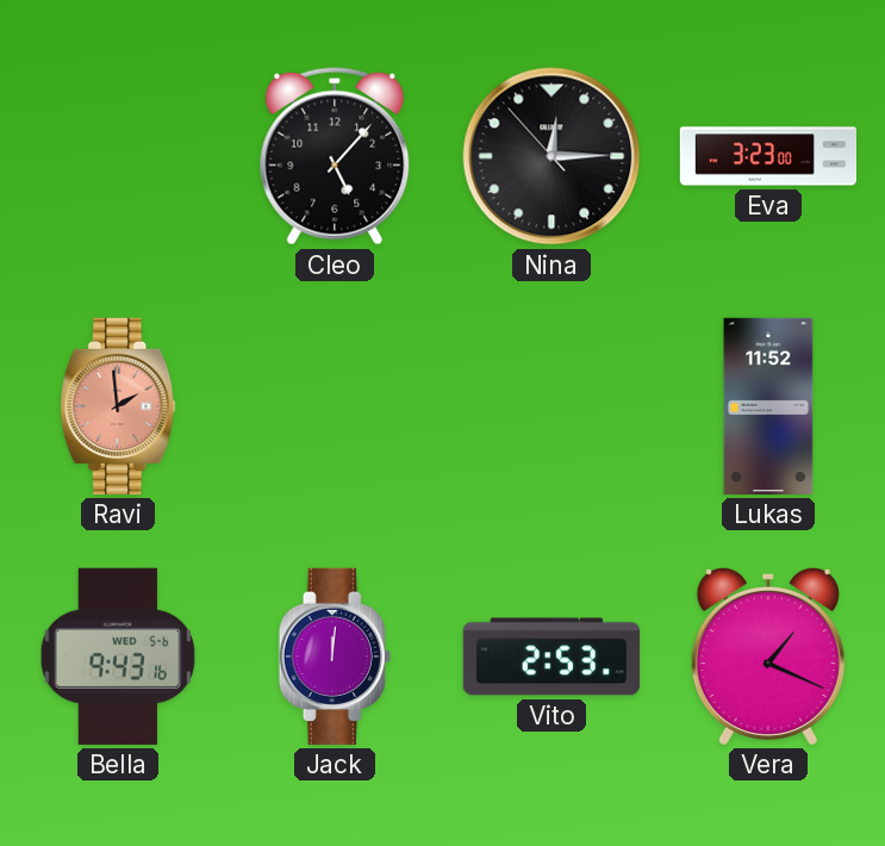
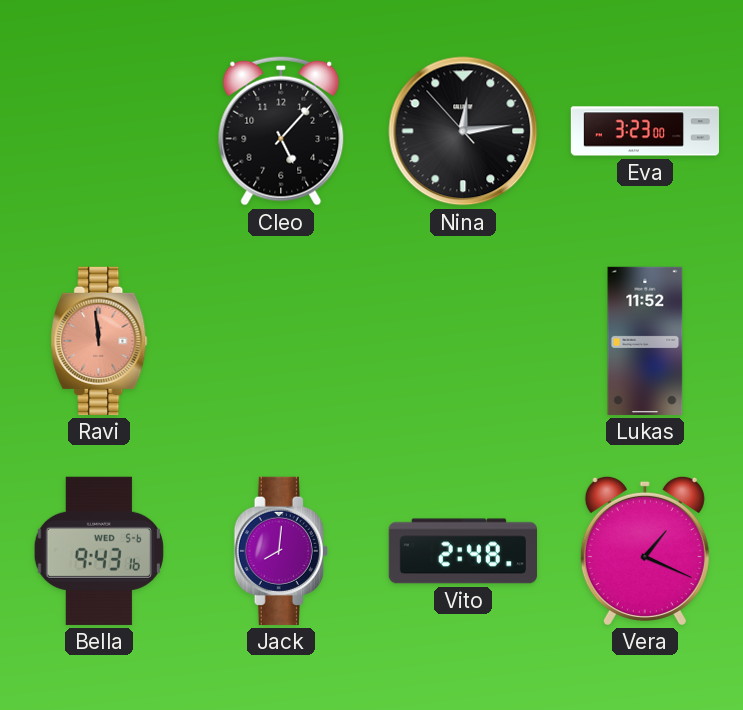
Nina: 12:14 -> 12:13
Ravi: 1:59 -> 11:59
Jack: 12:01 -> 8:01
Vito: 2:53 -> 2:48
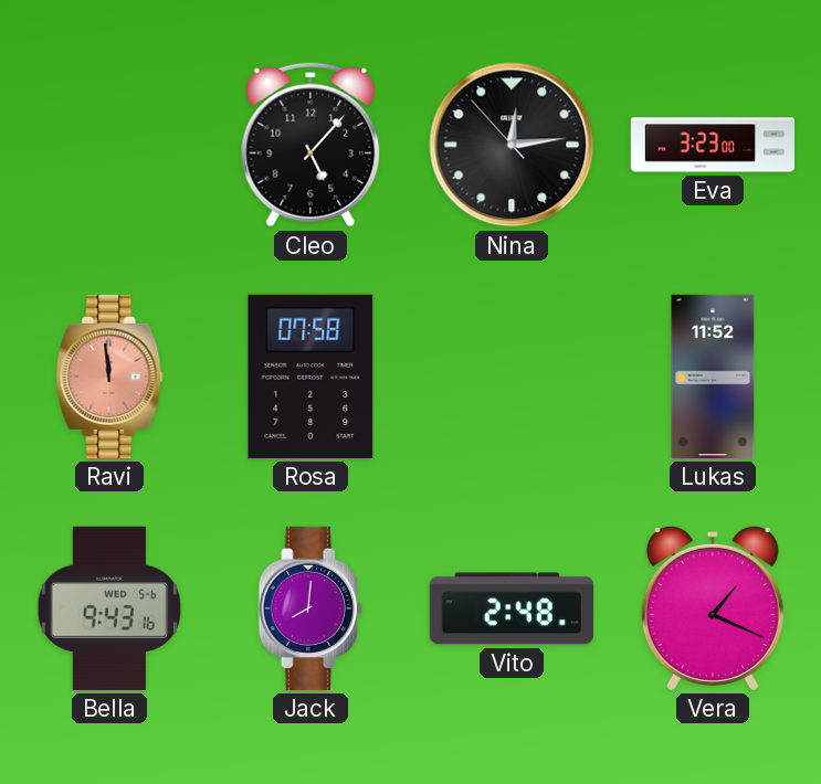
Rosa: none -> 07:58
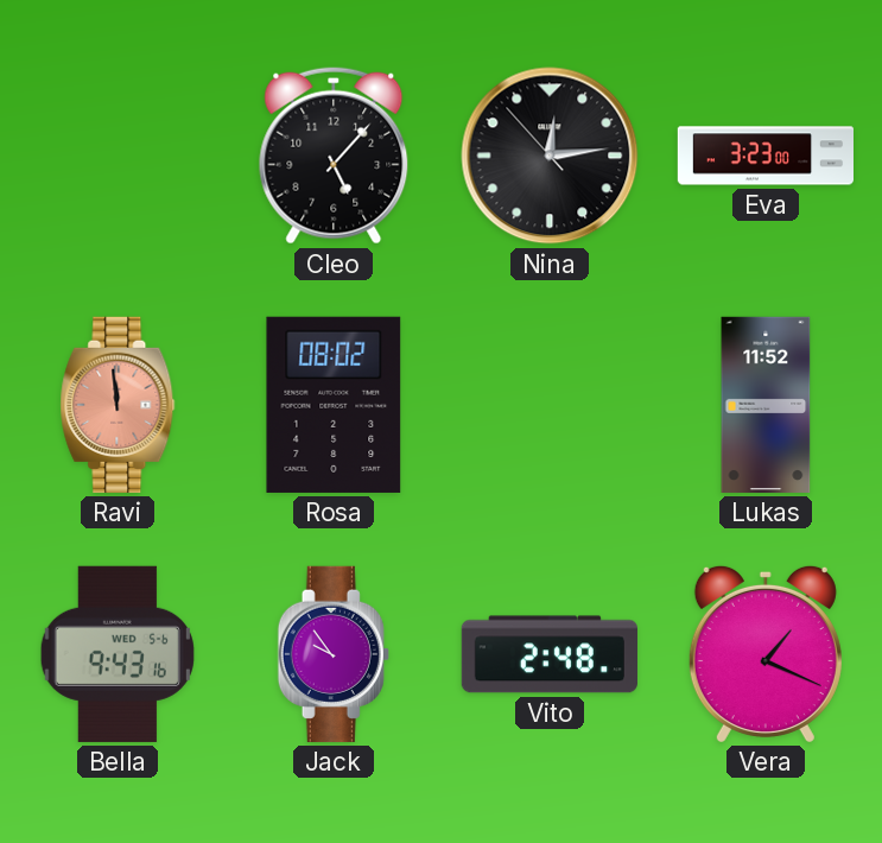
Rosa: 07:58 -> 08:02
Jack: 8:01 -> 9:54
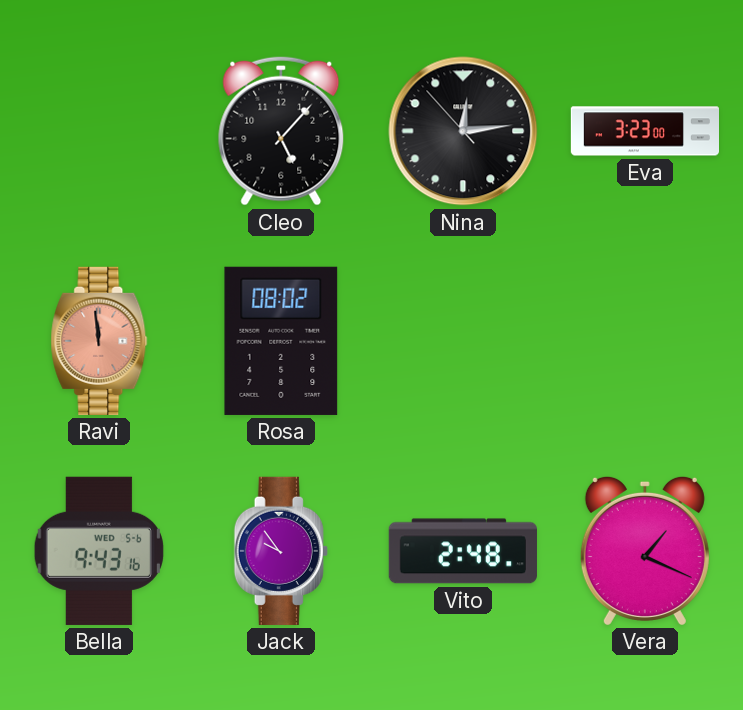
Lukas: 11:52 -> none
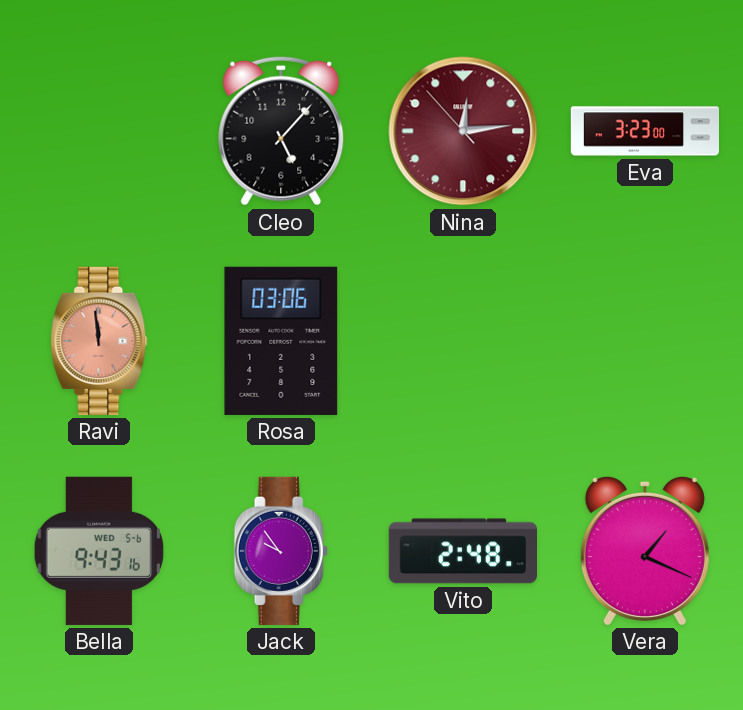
Nina dial: black -> burgundy
Rosa: 08:02 -> 03:06
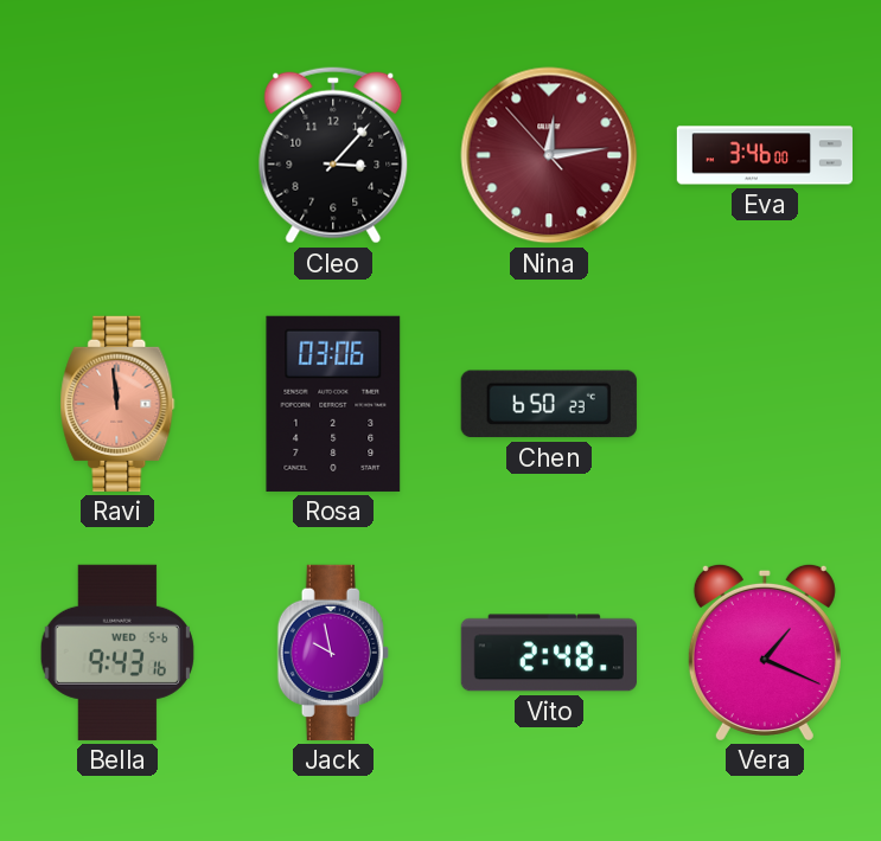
Cleo: 5:07 -> 3:07
Eva: 3:23 -> 3:46
Chen: none -> 6:50
Jack: 9:54 -> 9:58
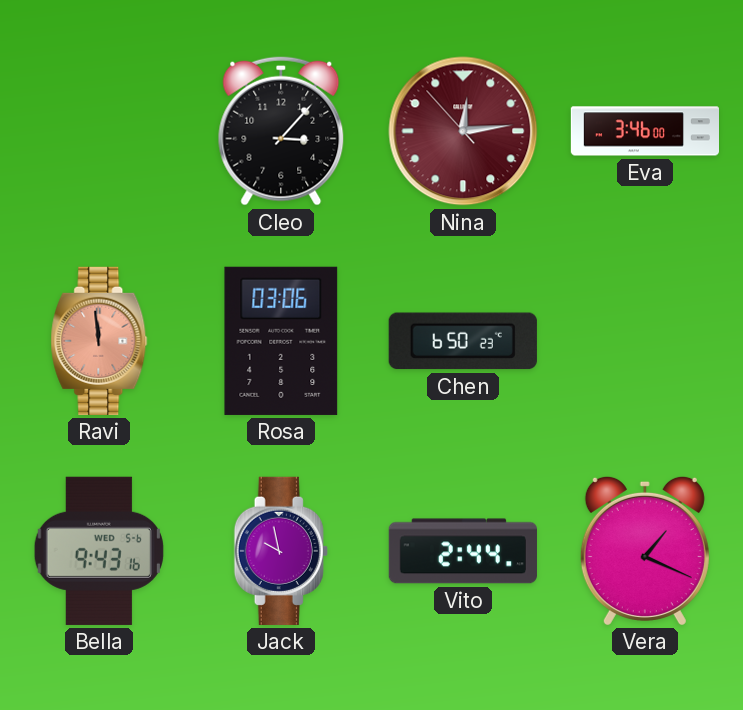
Vito: 2:48 -> 2:44
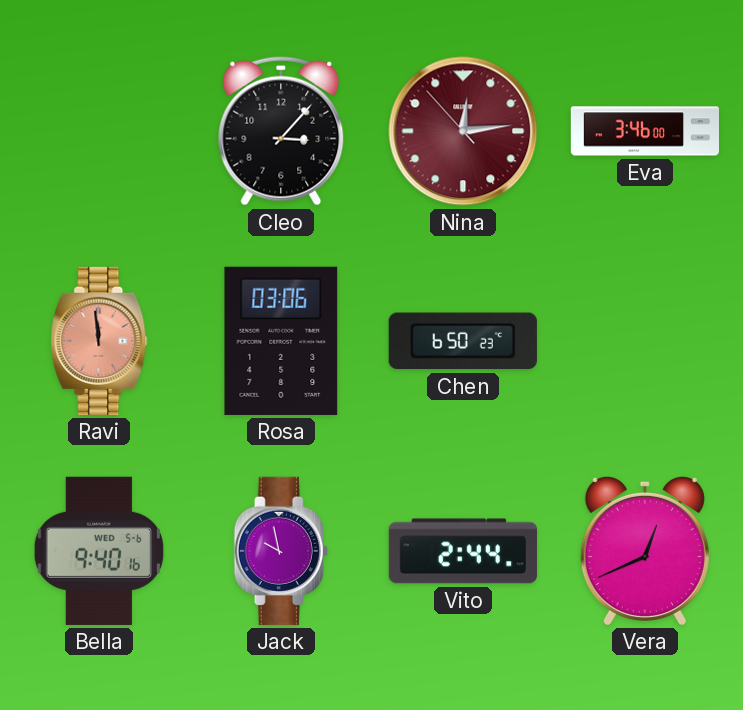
Bella: 9:43 -> 9:40
Vera: 1:19 -> 12:41
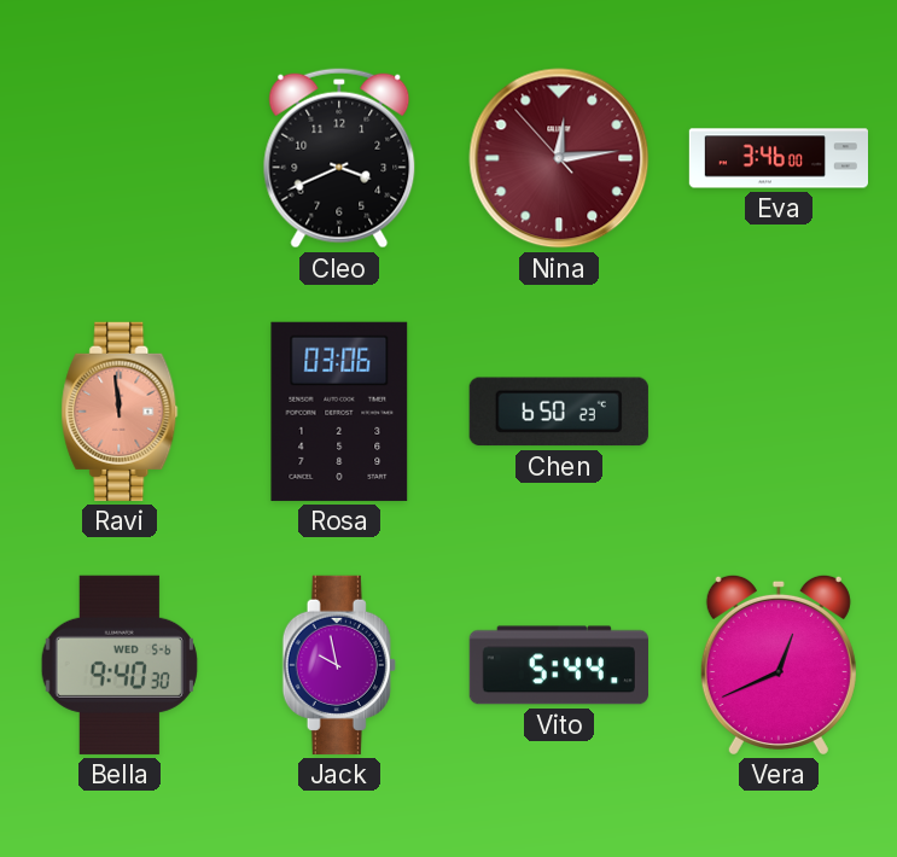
Cleo: 3:07 -> 3:41
Bella: 9:40:16 -> 9:40:30
Vito: 2:44 -> 5:44
